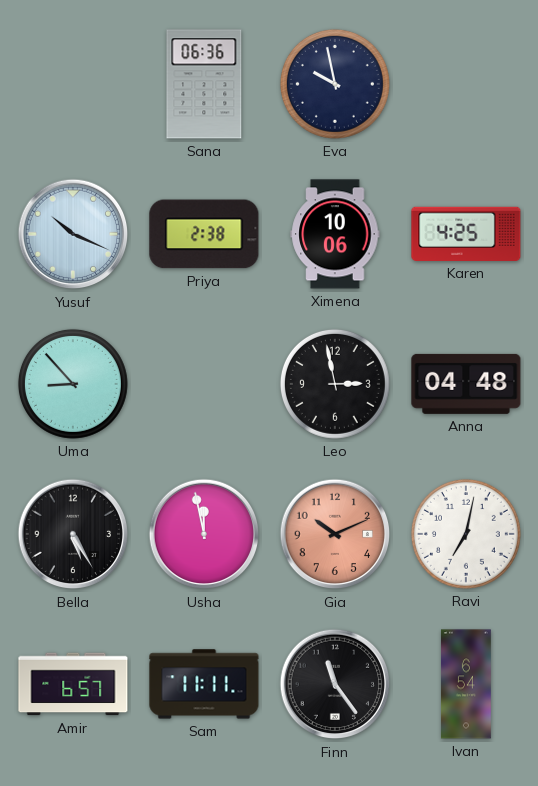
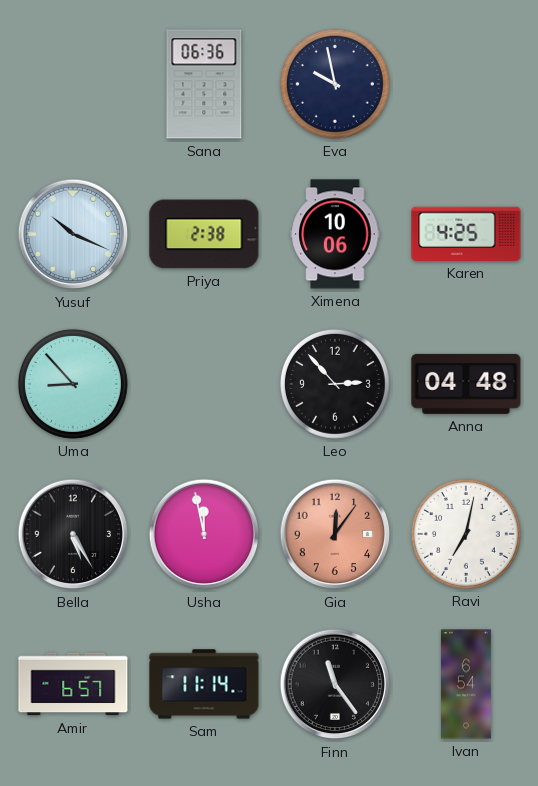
Leo: 2:58 -> 2:53
Gia: 10:11 -> 12:06
Sam: 11:11 -> 11:14
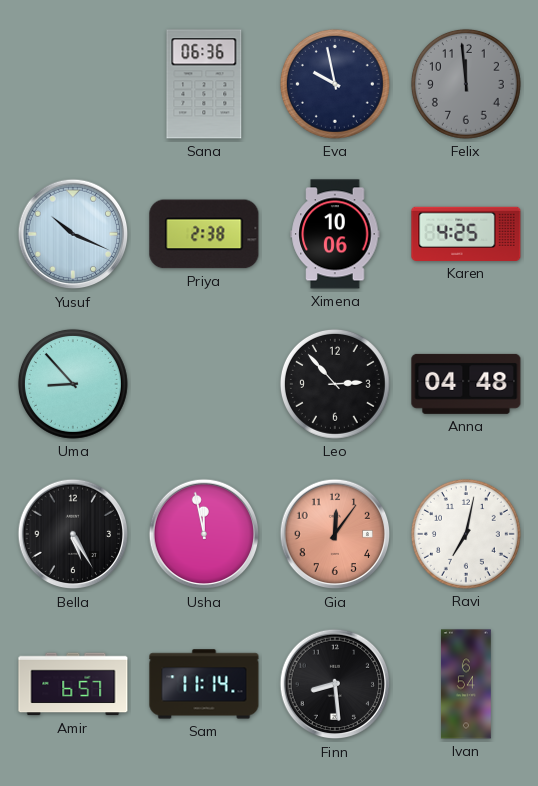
Felix: none -> 11:59
Finn: 11:24 -> 8:29
